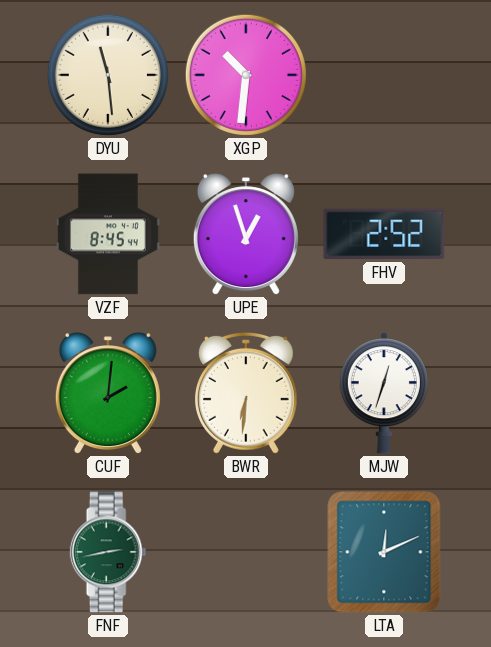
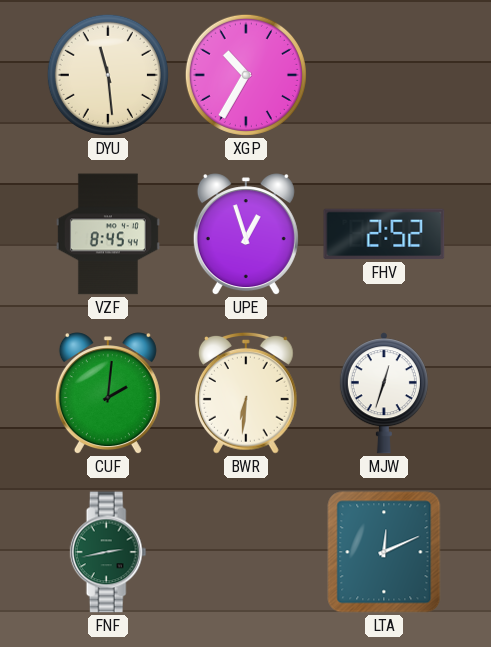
XGP: 10:31 -> 10:35
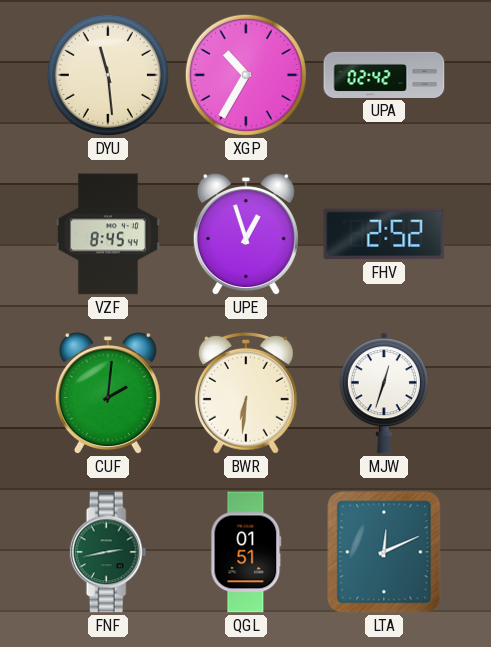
UPA: none -> 02:42
QGL: none -> 01:51
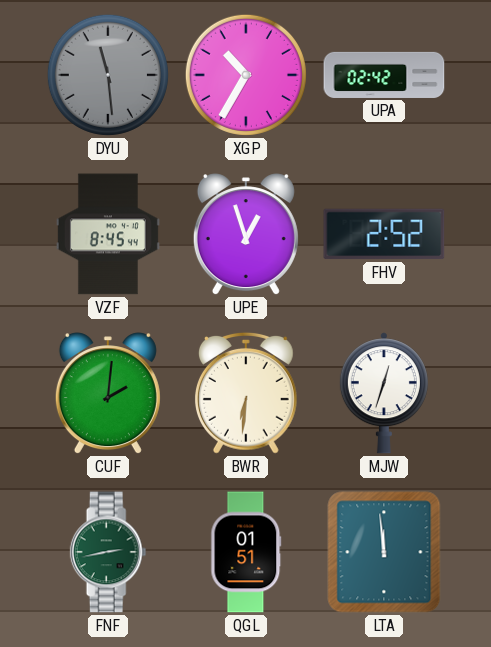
DYU dial: cream -> grey
LTA: 12:11 -> 11:59
